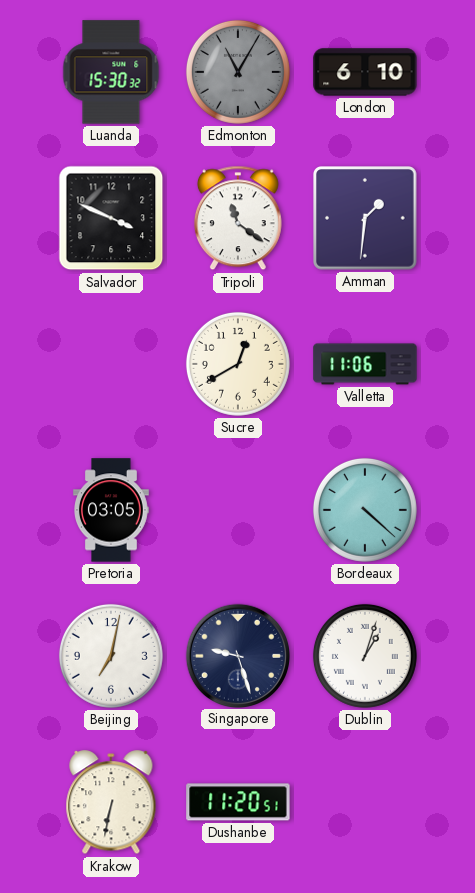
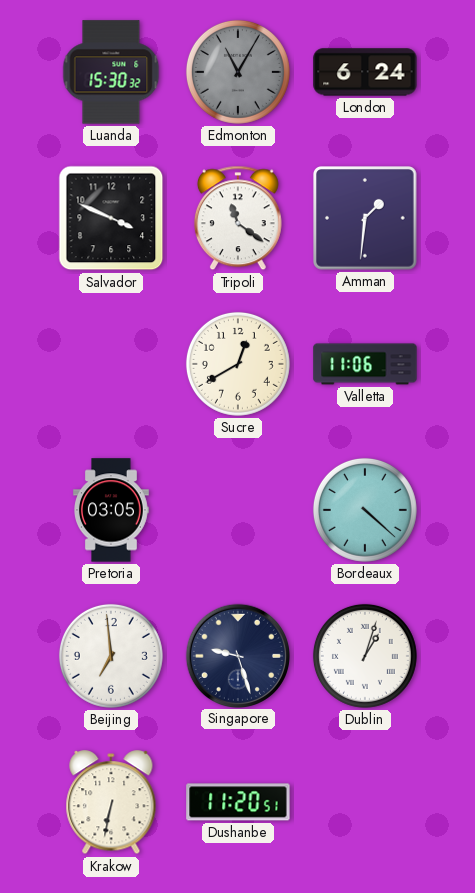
London: 6:10 -> 6:24
Beijing: 7:02 -> 6:59
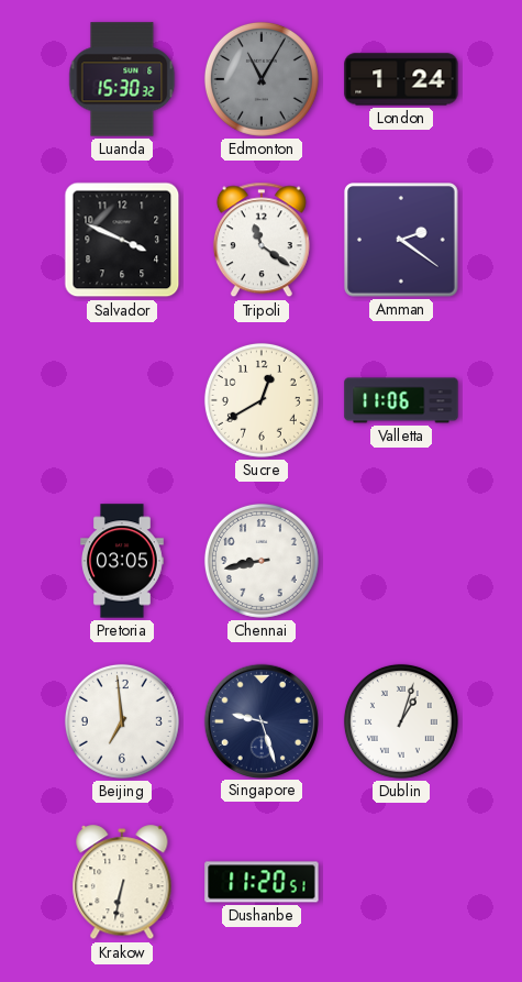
London: 6:24 -> 1:24
Amman: 1:31 -> 2:21
Chennai: none -> 8:43
Bordeaux: 4:22 -> none
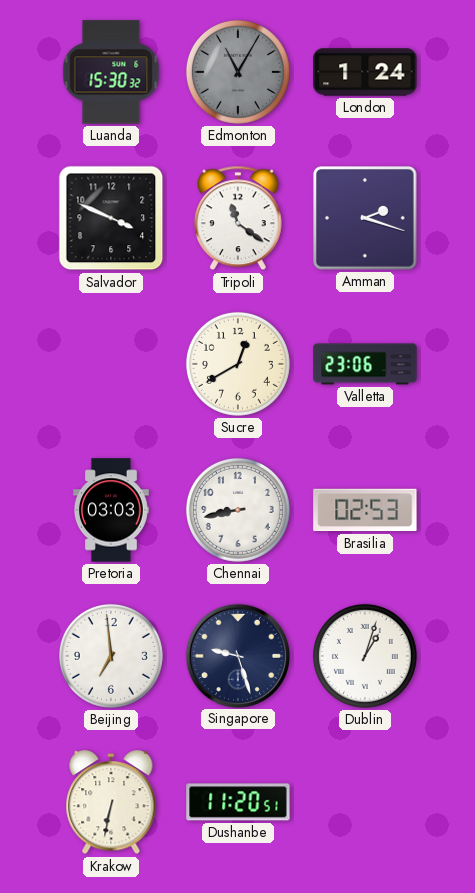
Amman: 2:21 -> 2:18
Valletta: 11:06 -> 23:06
Pretoria: 03:05 -> 03:03
Brasilia: none -> 02:53
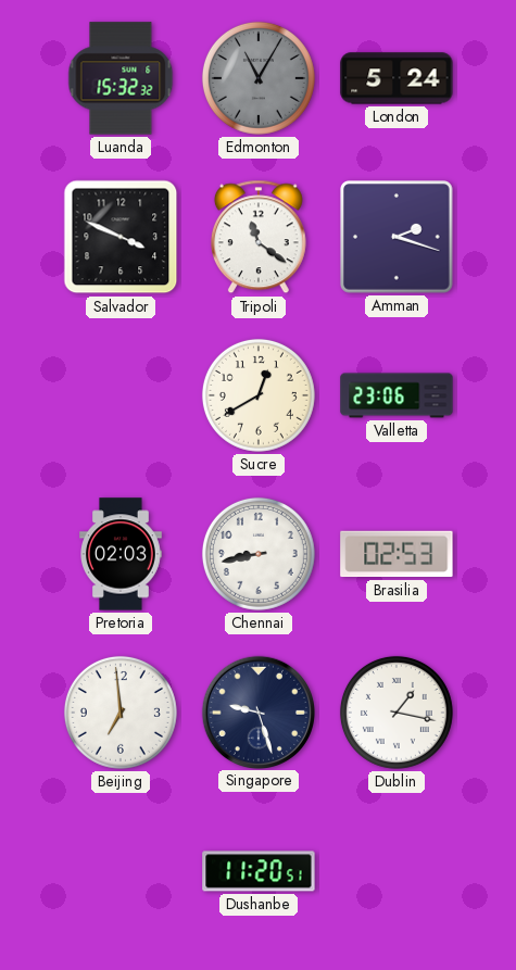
Luanda: 15:30 -> 15:32
London: 1:24 -> 5:24
Pretoria: 03:03 -> 02:03
Dublin: 1:03 -> 1:17
Krakow: 6:32 -> none
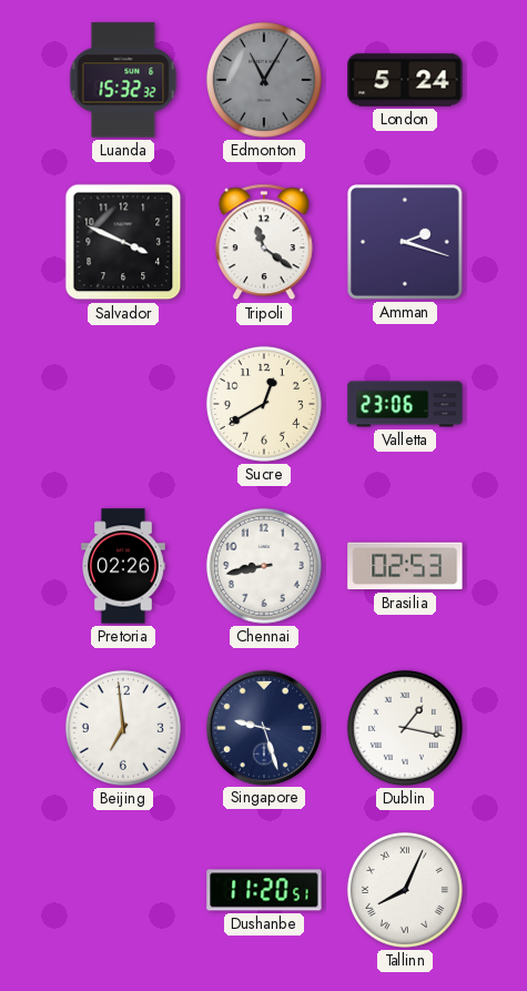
Pretoria: 02:03 -> 02:26
Tallinn: none -> 8:04
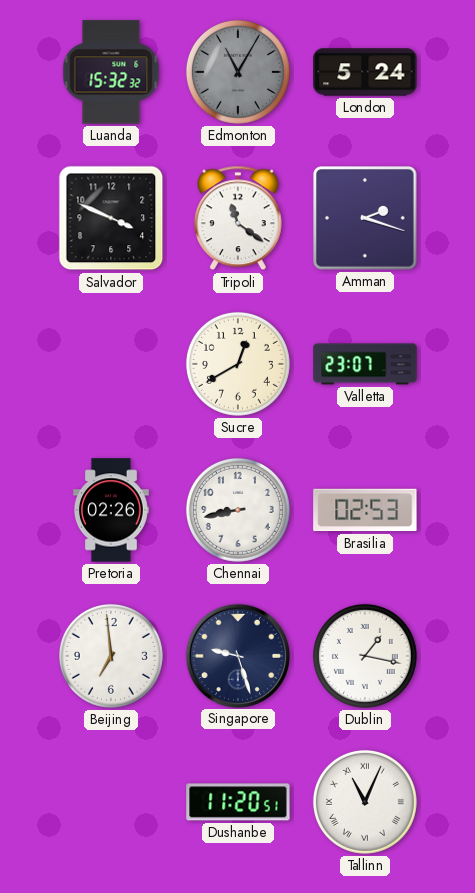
Valletta: 23:06 -> 23:07
Tallinn: 8:04 -> 11:04
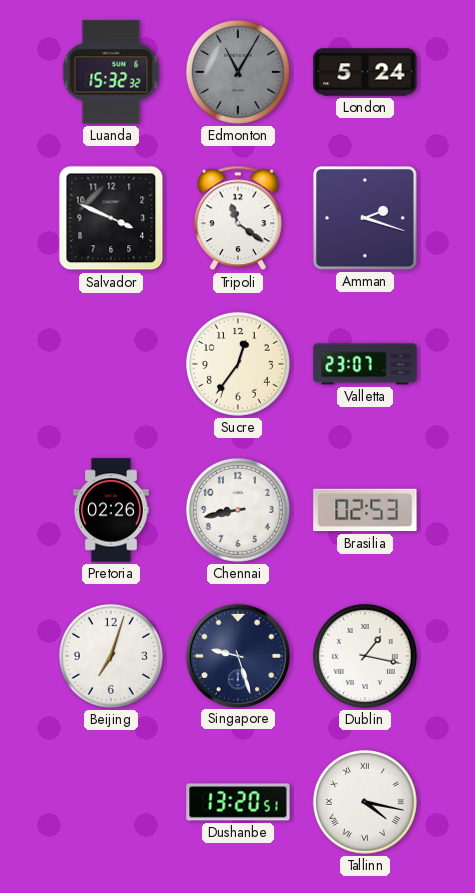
Sucre: 12:40 -> 12:36
Beijing: 6:59 -> 7:03
Dushanbe: 11:20 -> 13:20
Tallinn: 11:04 -> 4:17
